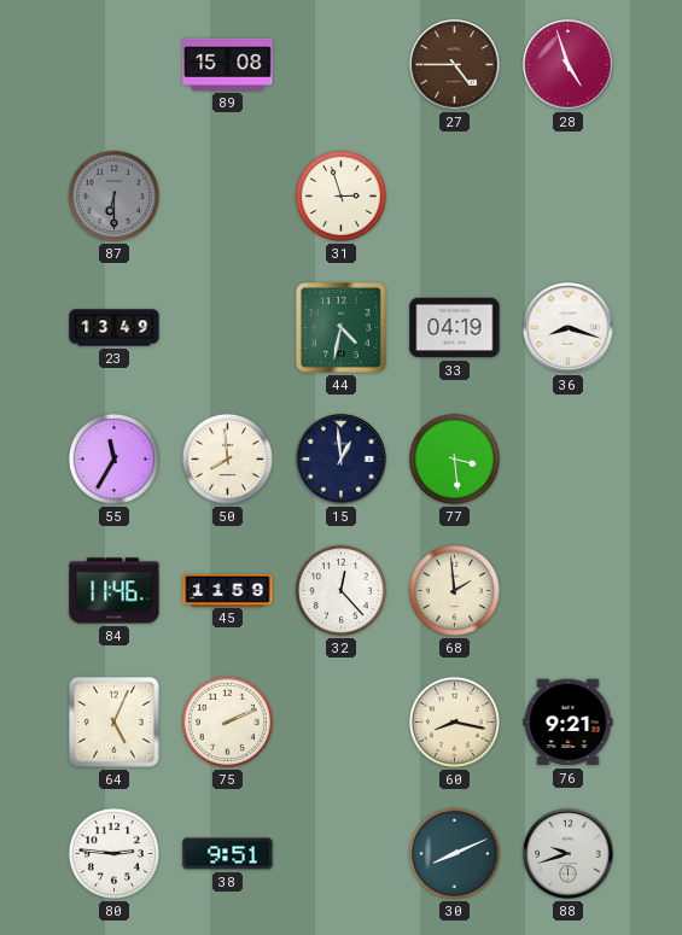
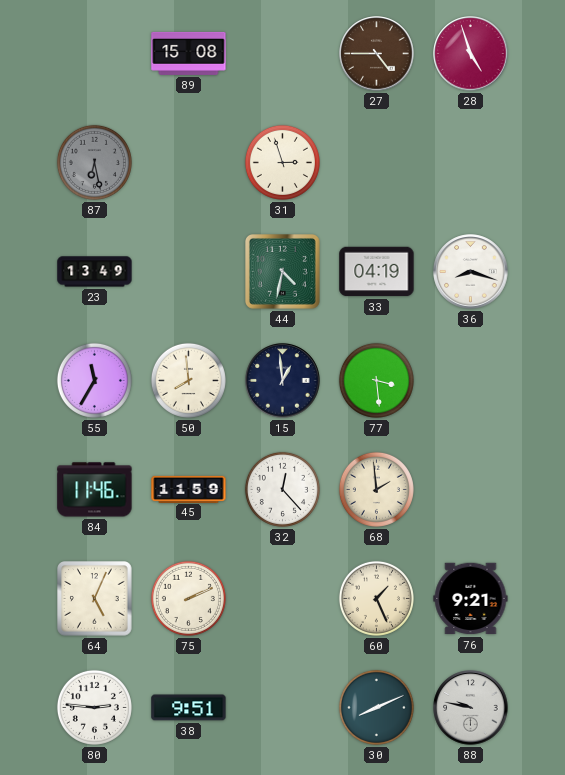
87: 6:30 -> 6:28
60: 8:17 -> 1:26
88: 9:42 -> 9:47
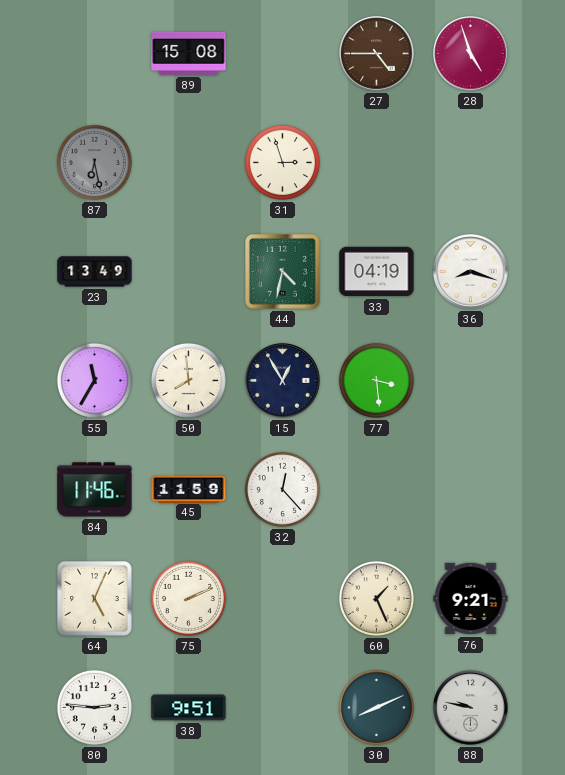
15: 12:59 -> 12:55
68: 1:59 -> none
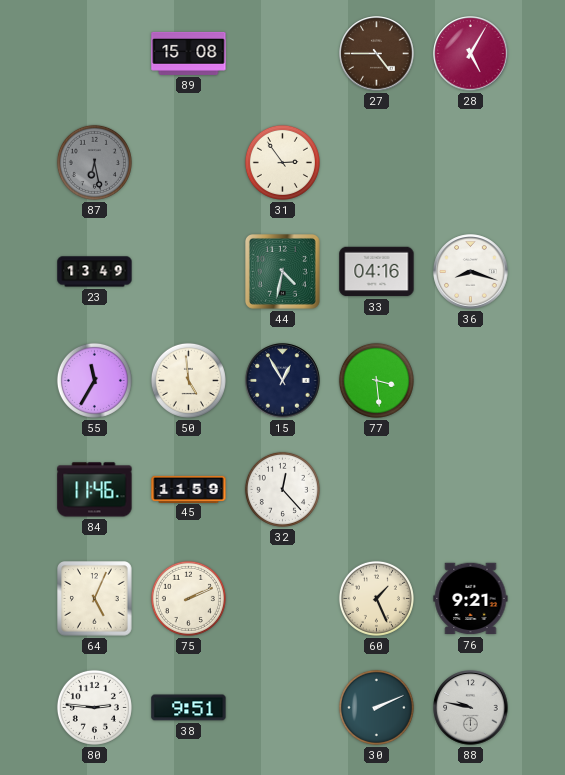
28: 4:57 -> 5:05
31: 2:57 -> 2:54
33: 04:19 -> 04:16
50: 7:59 -> 4:59
30: 8:11 -> 2:11
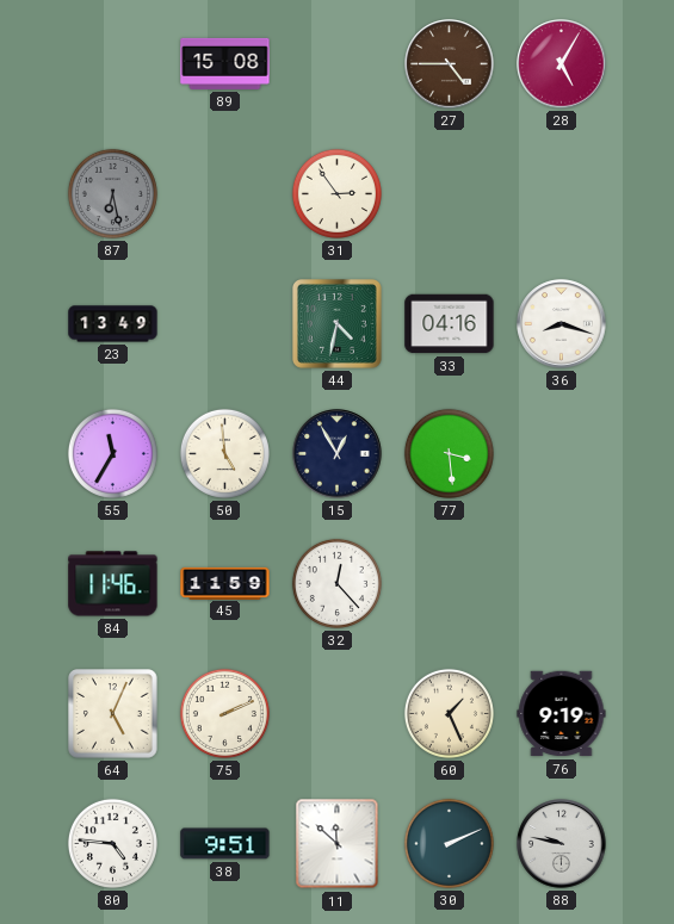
76: 9:21 -> 9:19
80: 2:46 -> 4:46
11: none -> 11:52
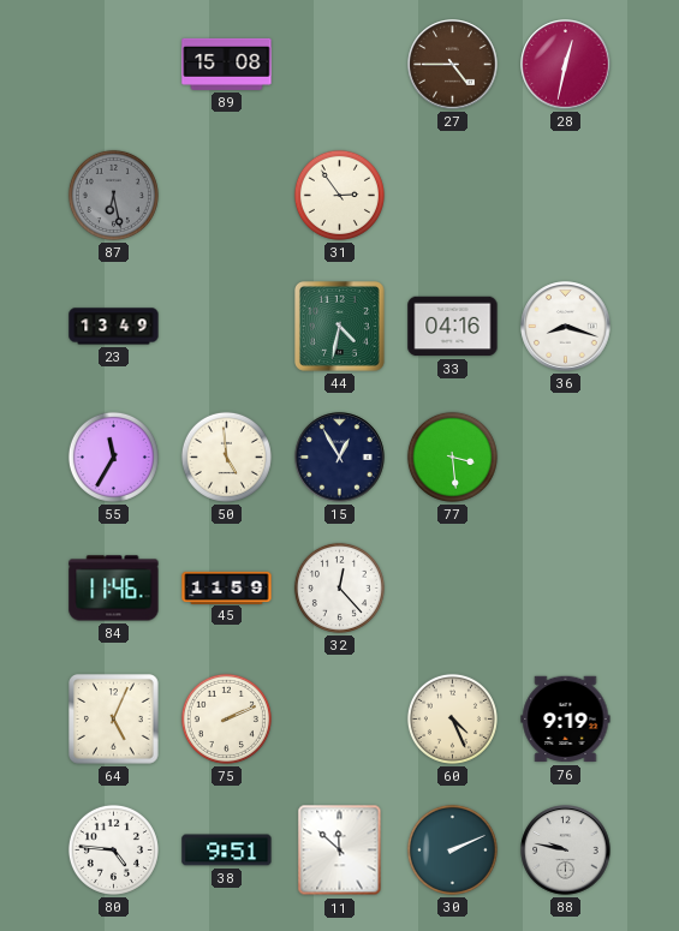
28: 5:05 -> 12:32
60: 1:26 -> 4:26
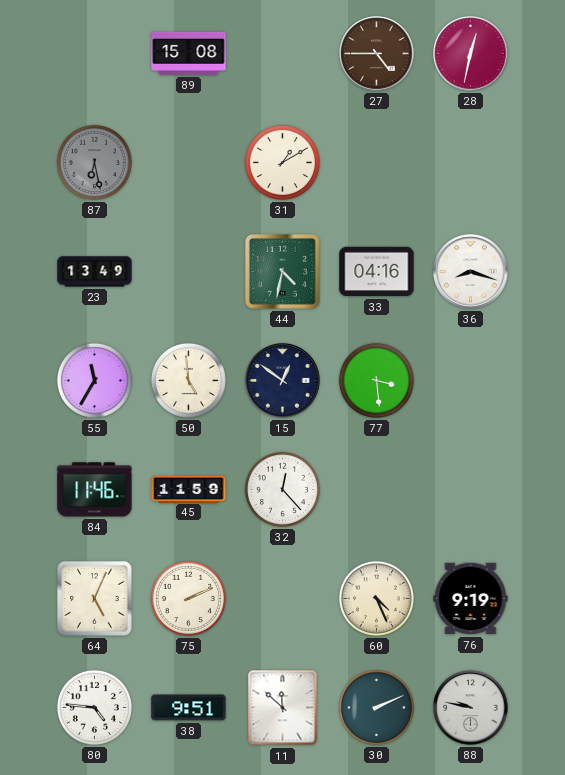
31: 2:54 -> 1:10
15: 12:55 -> 12:51
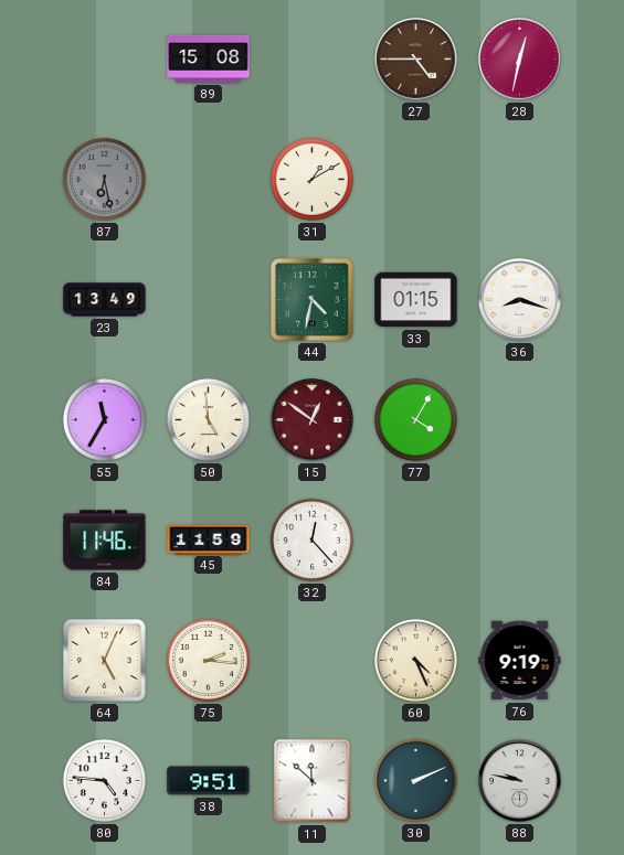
33: 04:16 -> 01:15
15 dial: navy -> burgundy
77: 3:29 -> 4:05
75: 2:11 -> 2:16
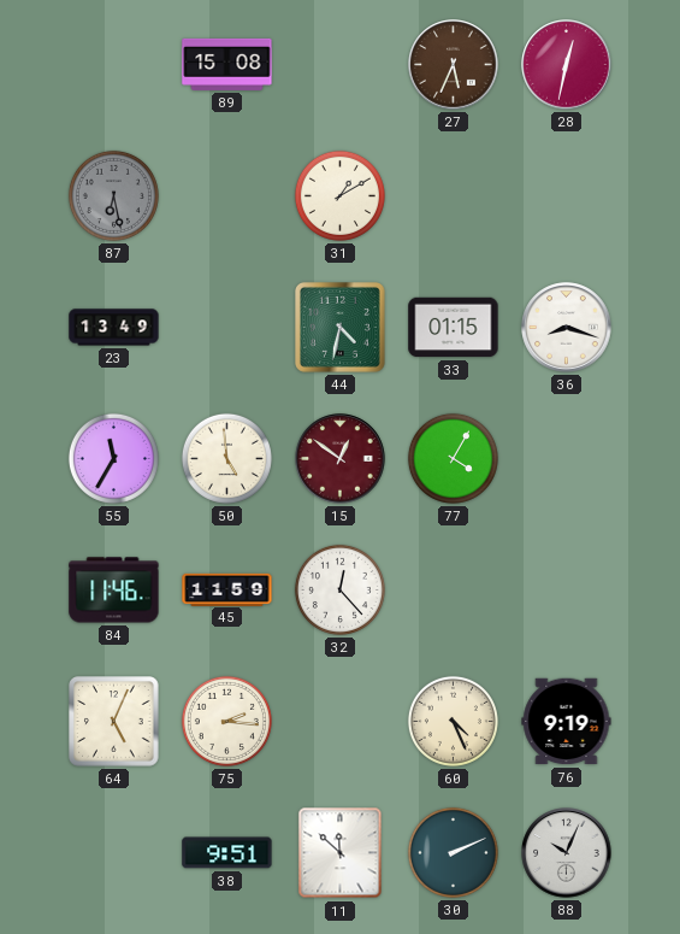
27: 4:45 -> 5:34
80: 4:46 -> none
88: 9:47 -> 10:04
